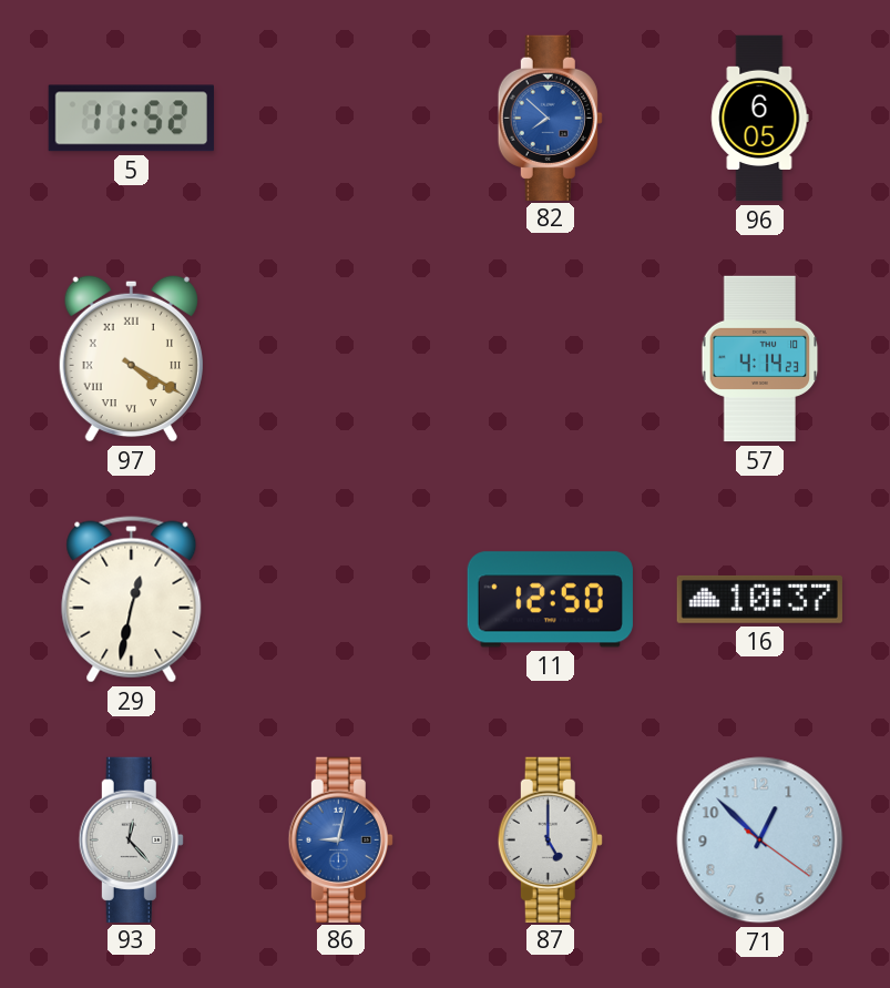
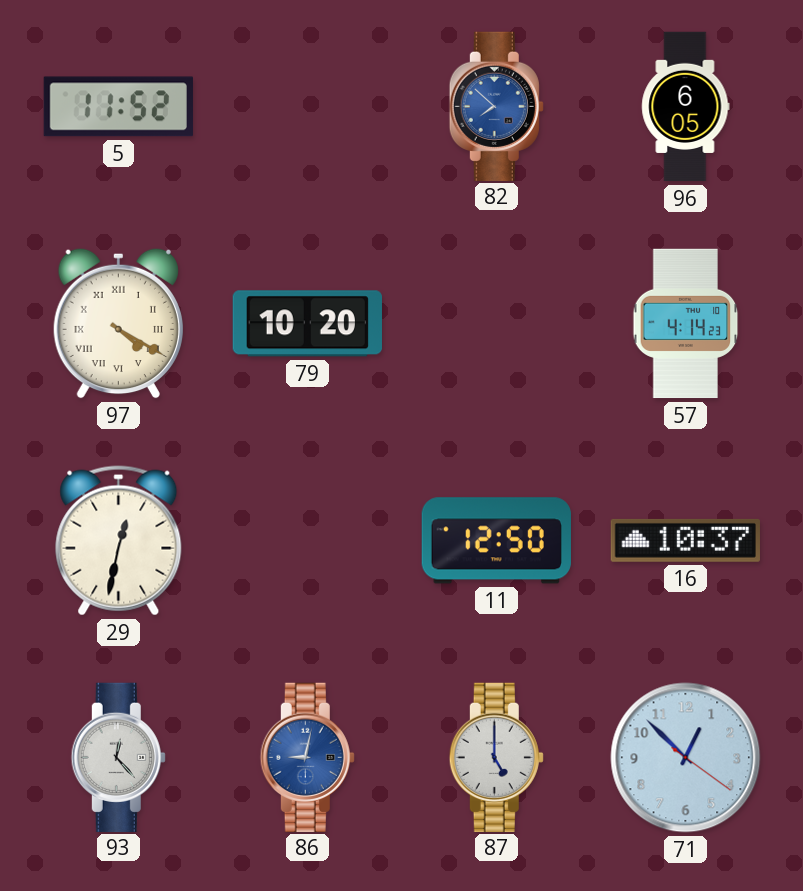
79: none -> 10:20
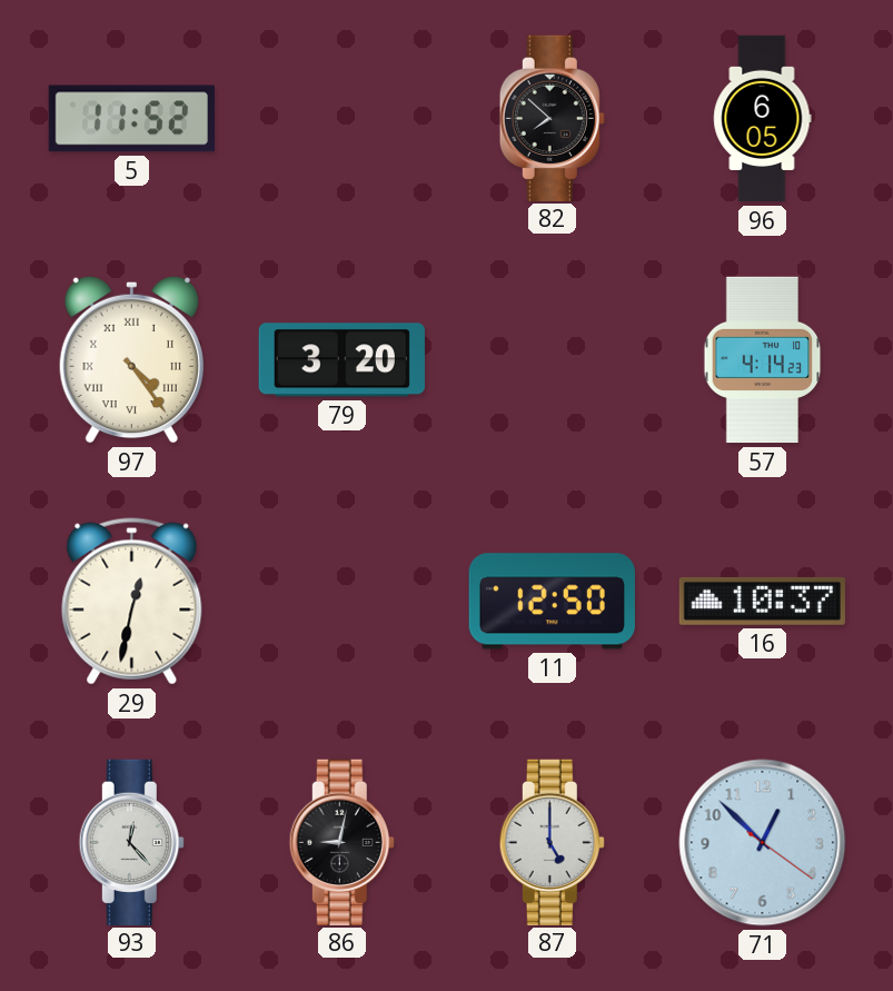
82 dial: blue -> black
97: 4:20 -> 4:24
79: 10:20 -> 3:20
86 dial: blue -> black
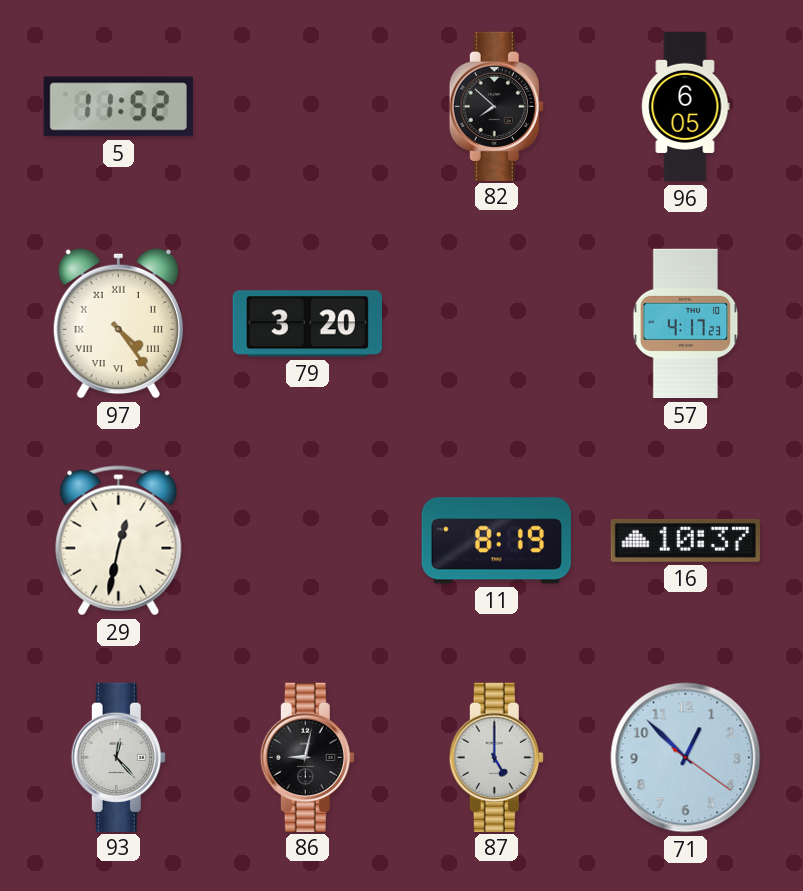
57: 4:14 -> 4:17
11: 12:50 -> 8:19
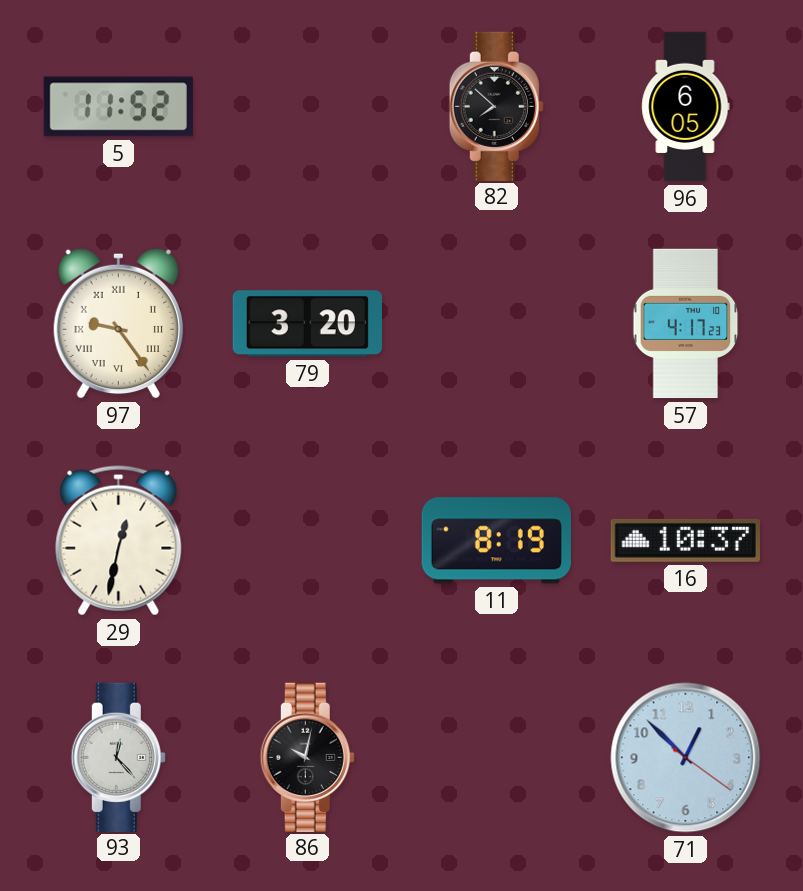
97: 4:24 -> 9:24
86: 9:02 -> 10:02
87: 5:00 -> none
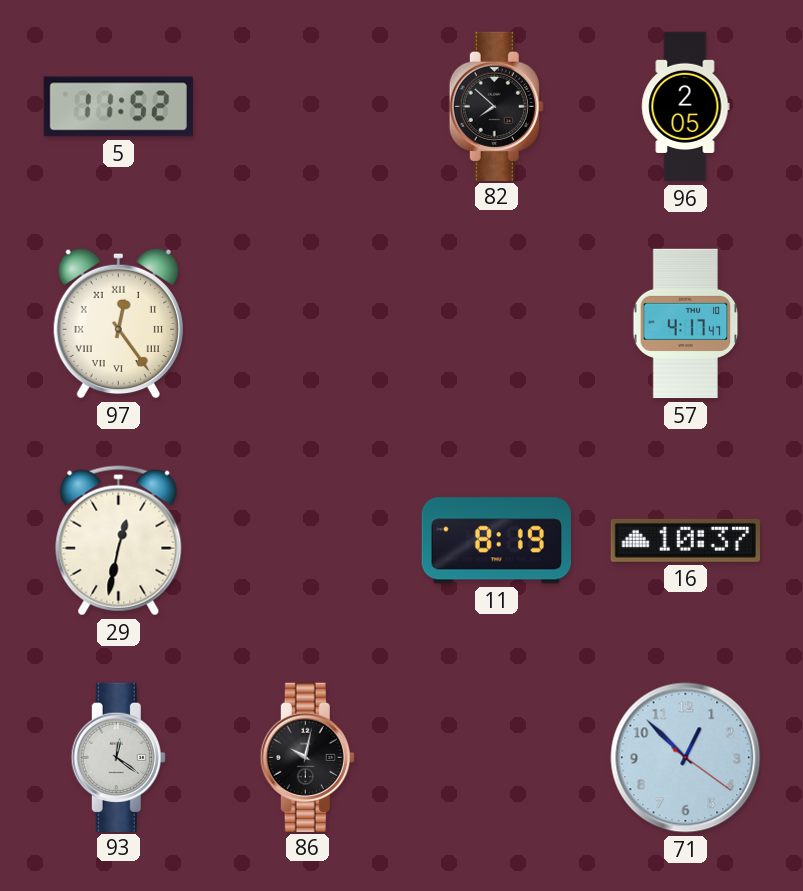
96: 6:05 -> 2:05
97: 9:24 -> 12:24
79: 3:20 -> none
57: 4:17:23 -> 4:17:47
93: 12:23 -> 12:21
